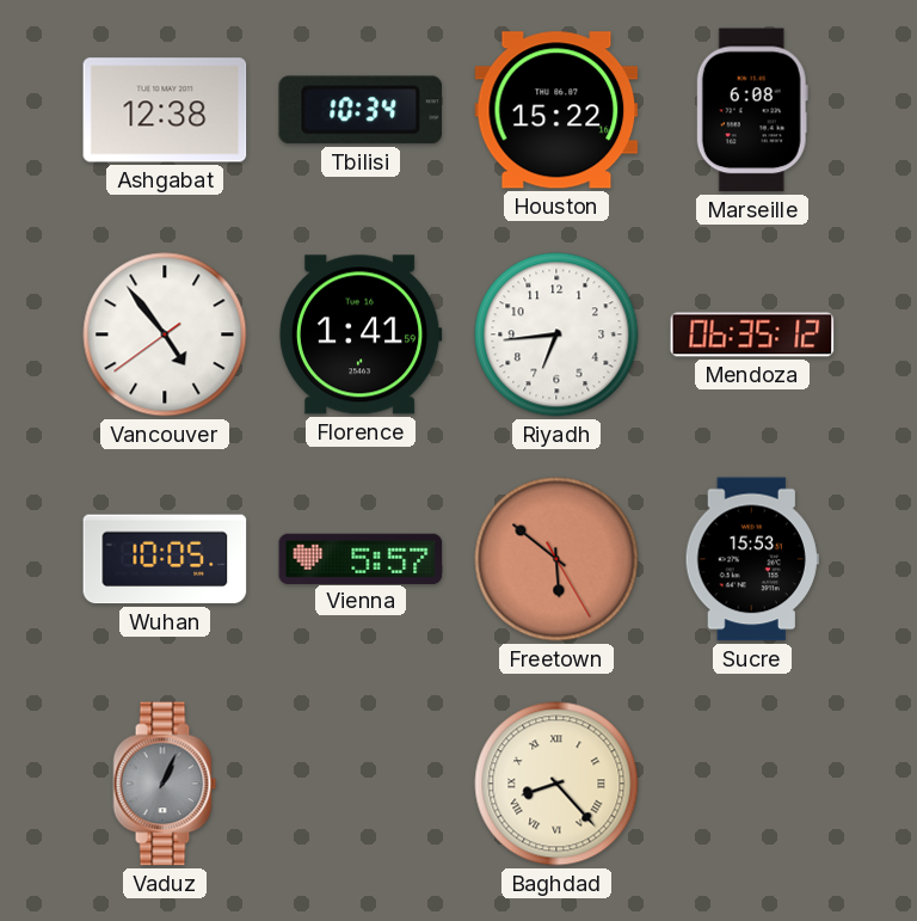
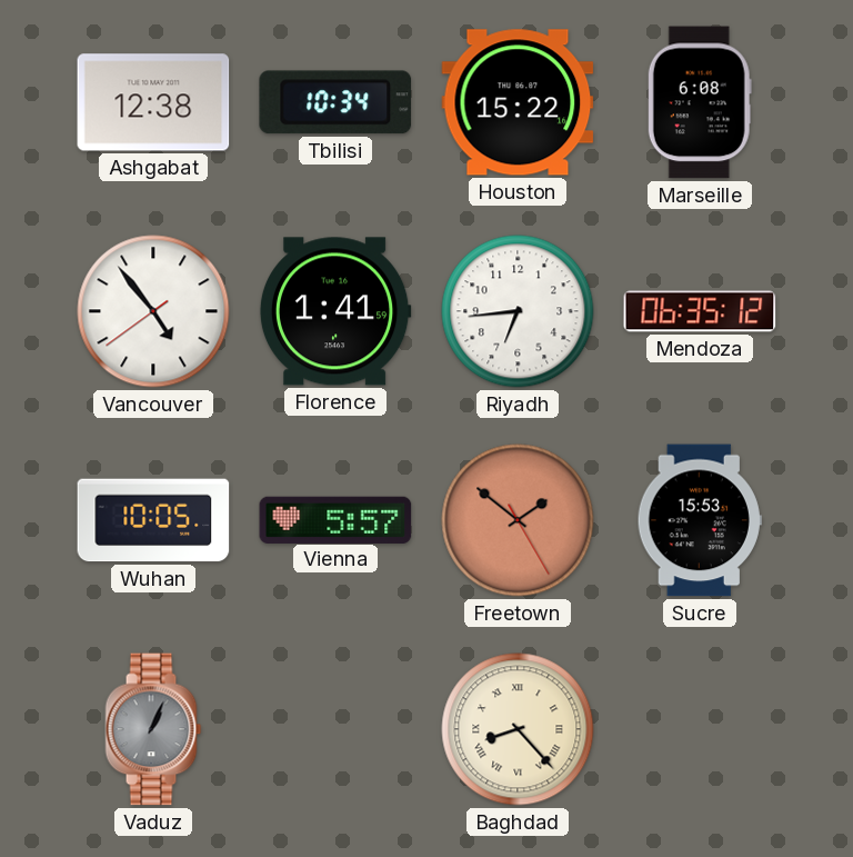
Freetown: 5:51 -> 1:51
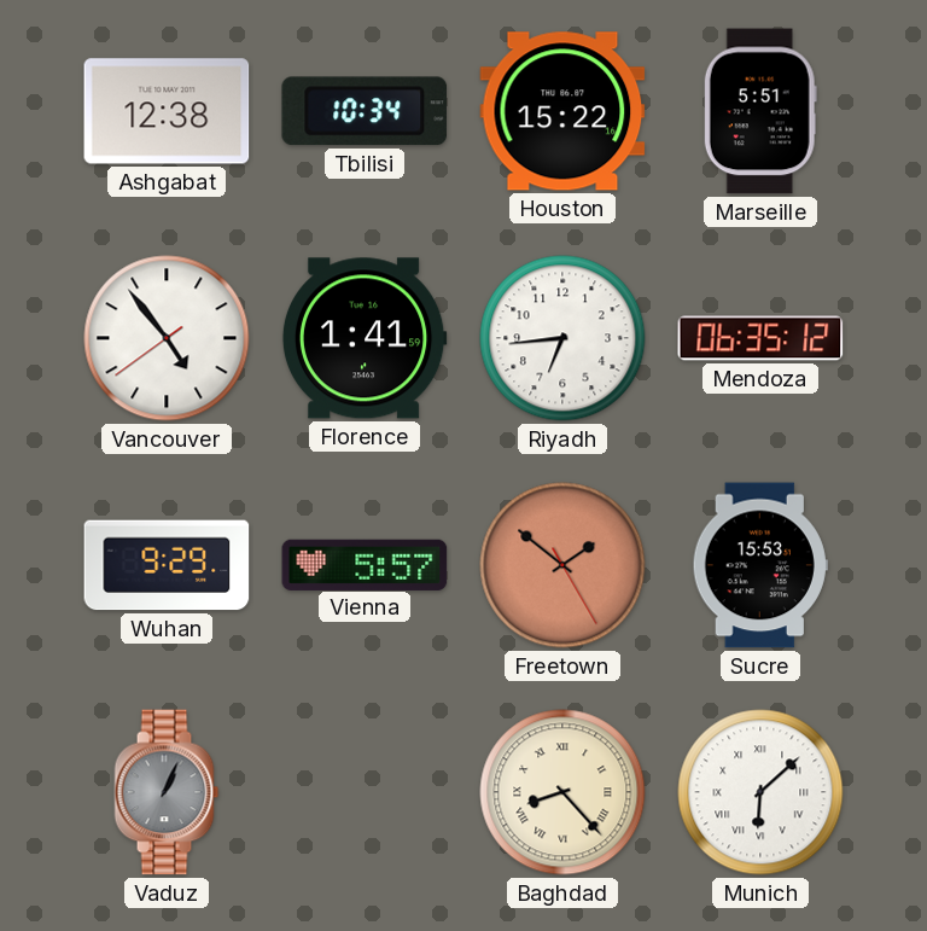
Marseille: 6:08 -> 5:51
Wuhan: 10:05 -> 9:29
Munich: none -> 6:08
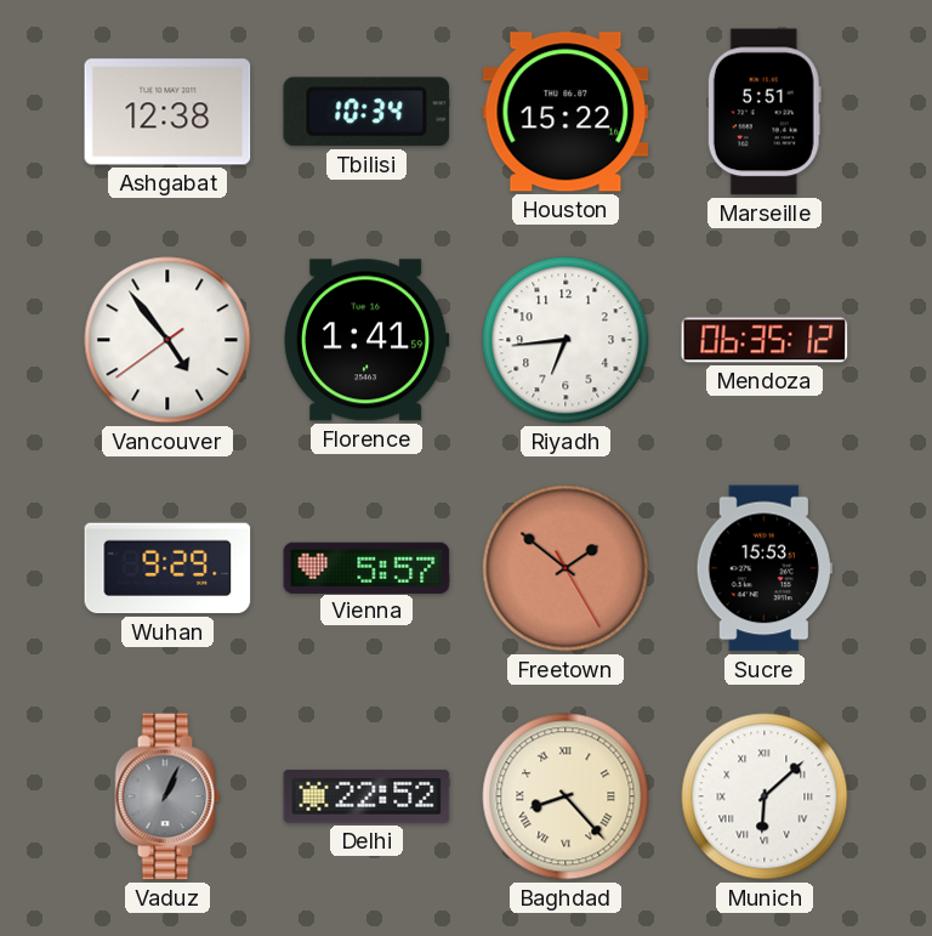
Delhi: none -> 22:52
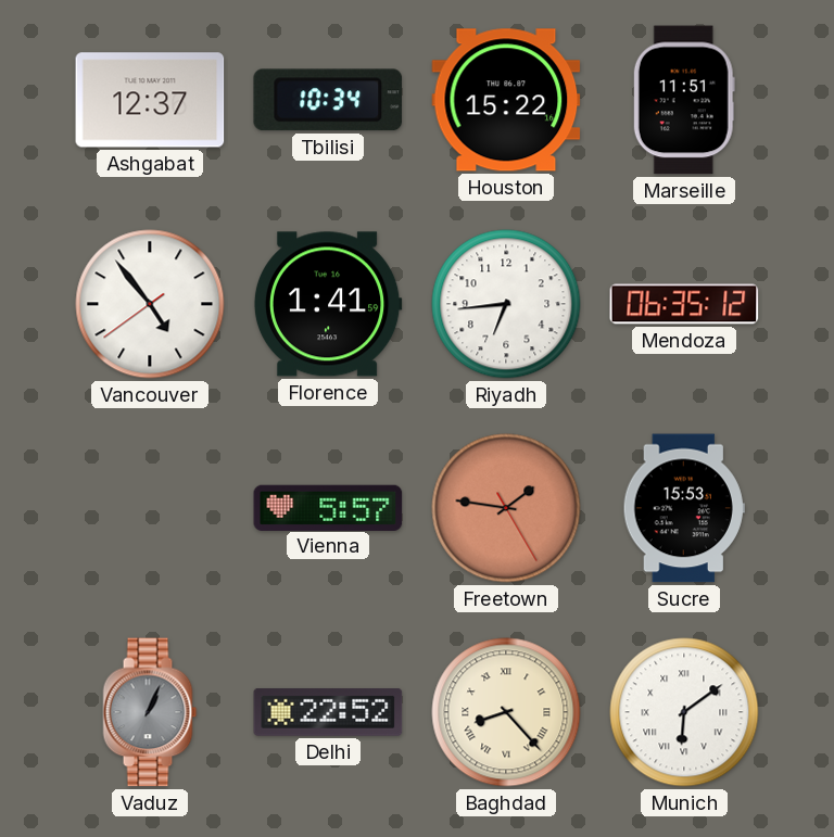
Ashgabat: 12:38 -> 12:37
Marseille: 5:51 -> 11:51
Wuhan: 9:29 -> none
Freetown: 1:51 -> 1:46
Munich: 6:08 -> 6:09
